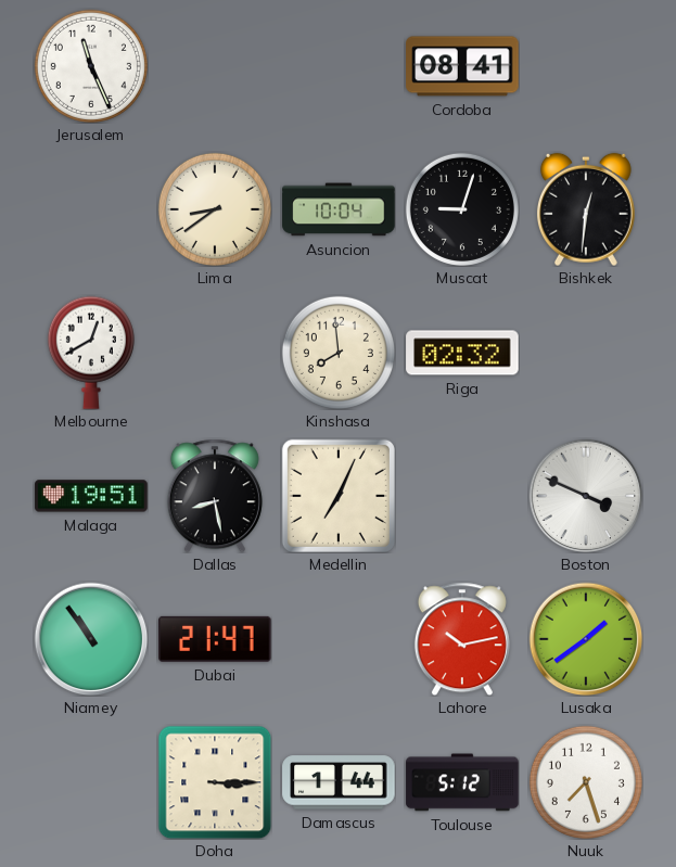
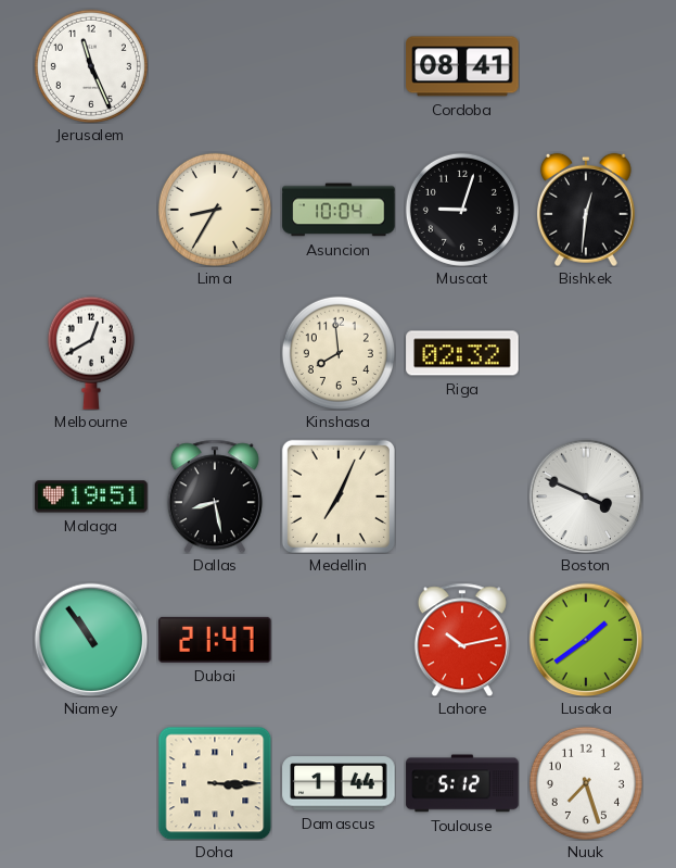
Lima: 8:39 -> 8:35
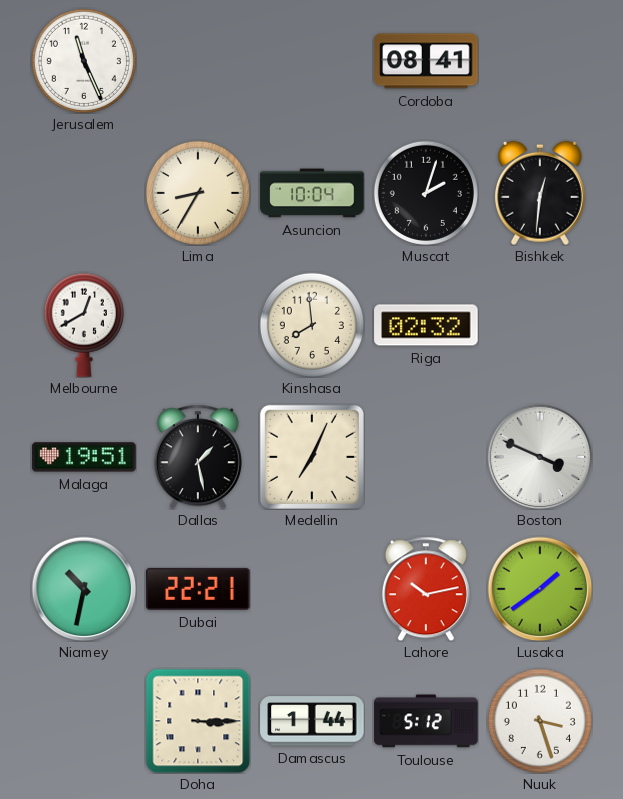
Muscat: 9:03 -> 2:03
Dallas: 8:28 -> 1:28
Niamey: 10:54 -> 10:32
Dubai: 21:47 -> 22:21
Nuuk: 7:27 -> 3:27
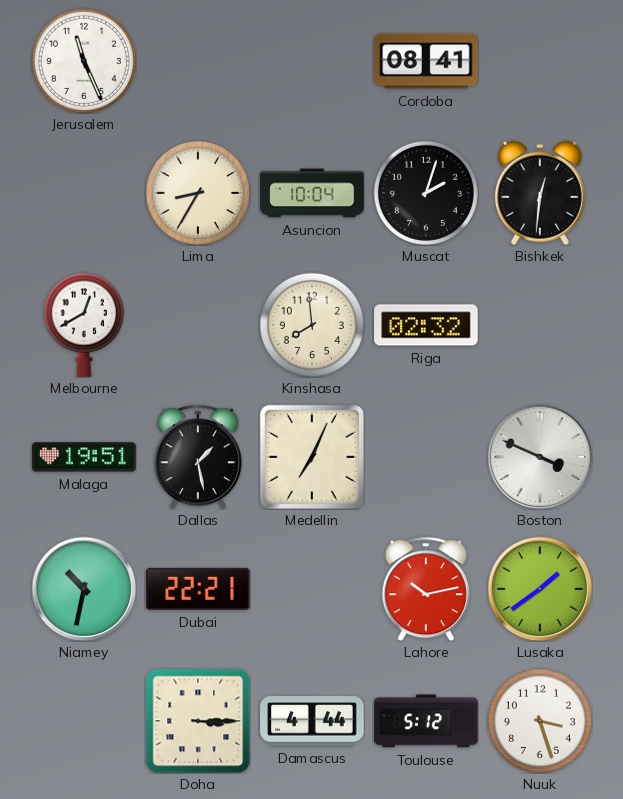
Damascus: 1:44 -> 4:44
